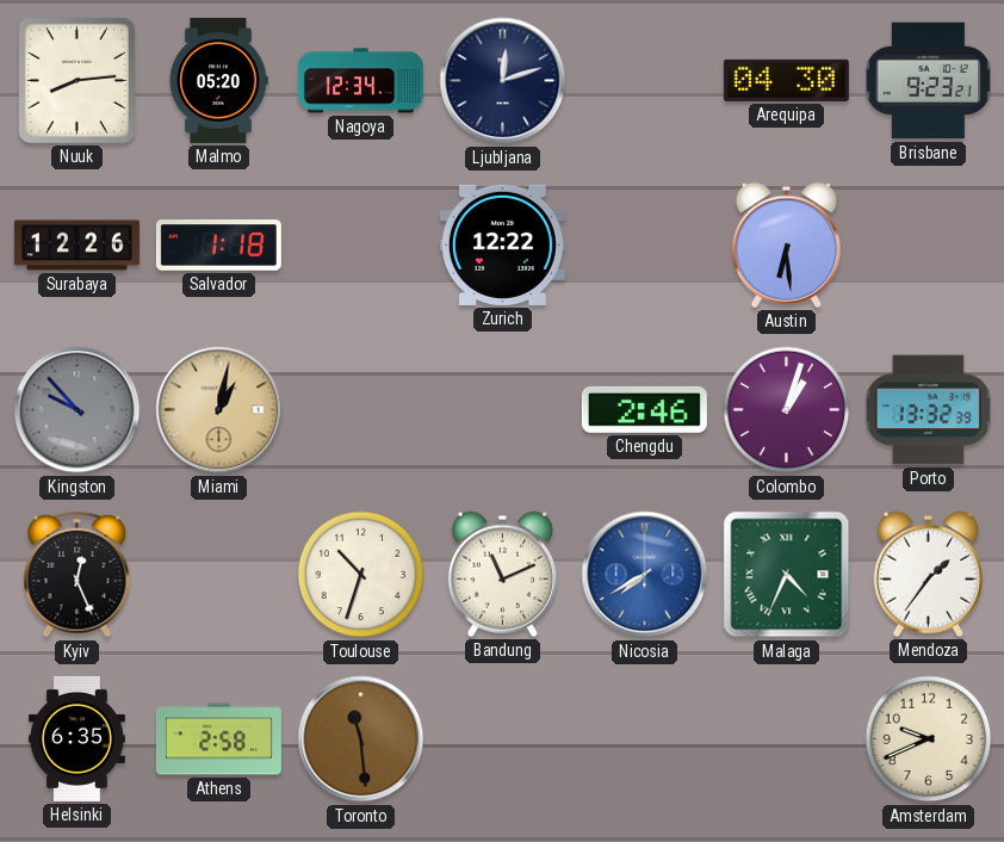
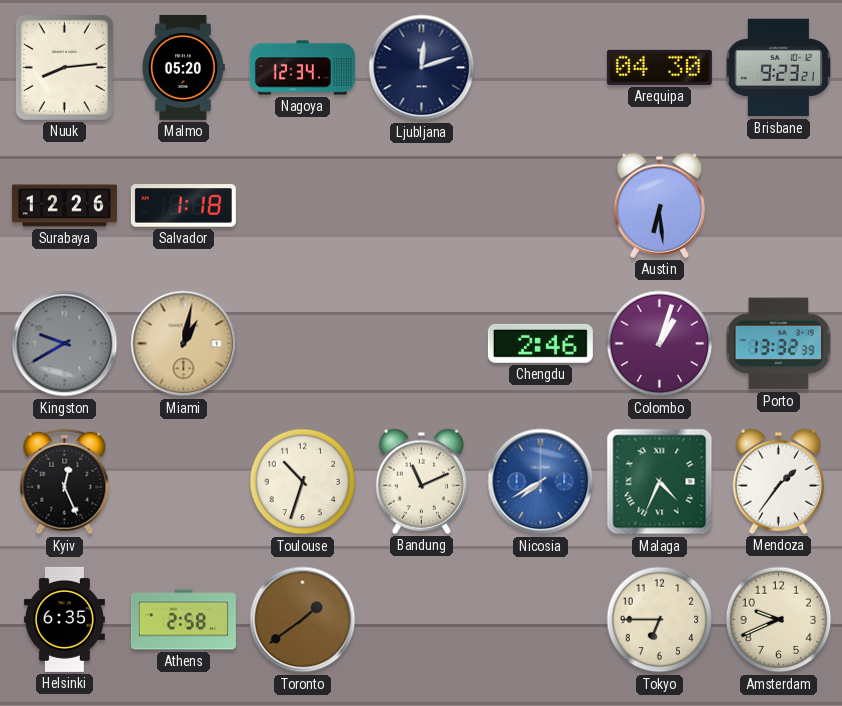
Zurich: 12:22 -> none
Kingston: 9:53 -> 9:40
Toronto: 11:29 -> 1:39
Tokyo: none -> 6:45
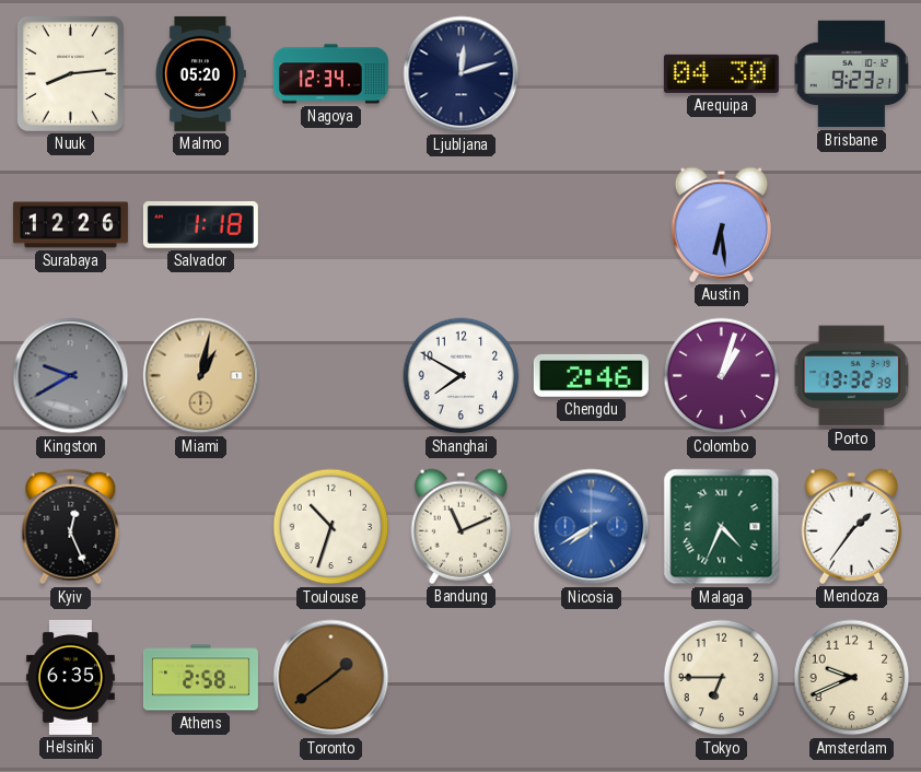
Shanghai: none -> 7:50
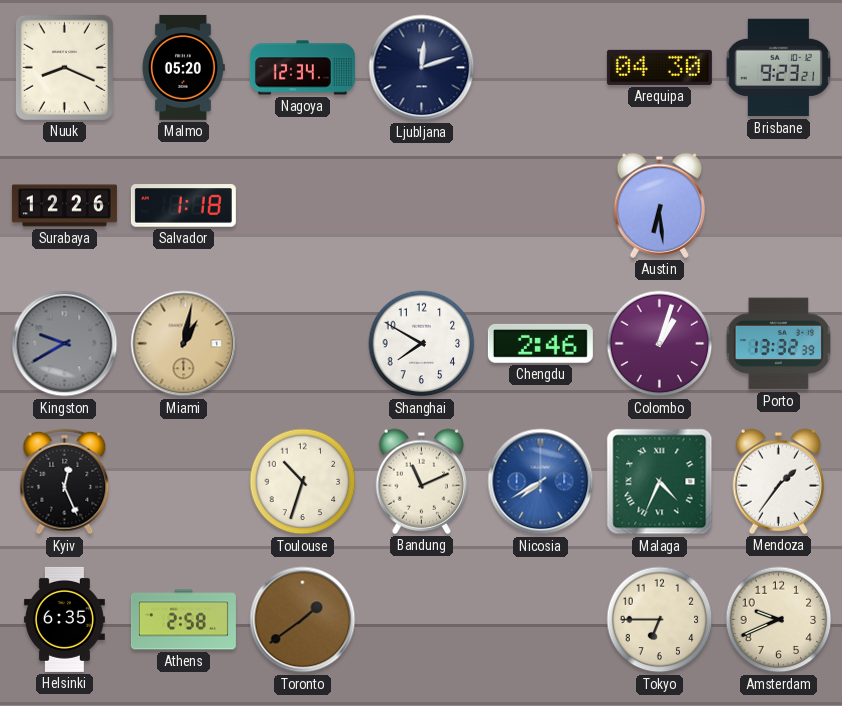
Nuuk: 8:14 -> 8:19
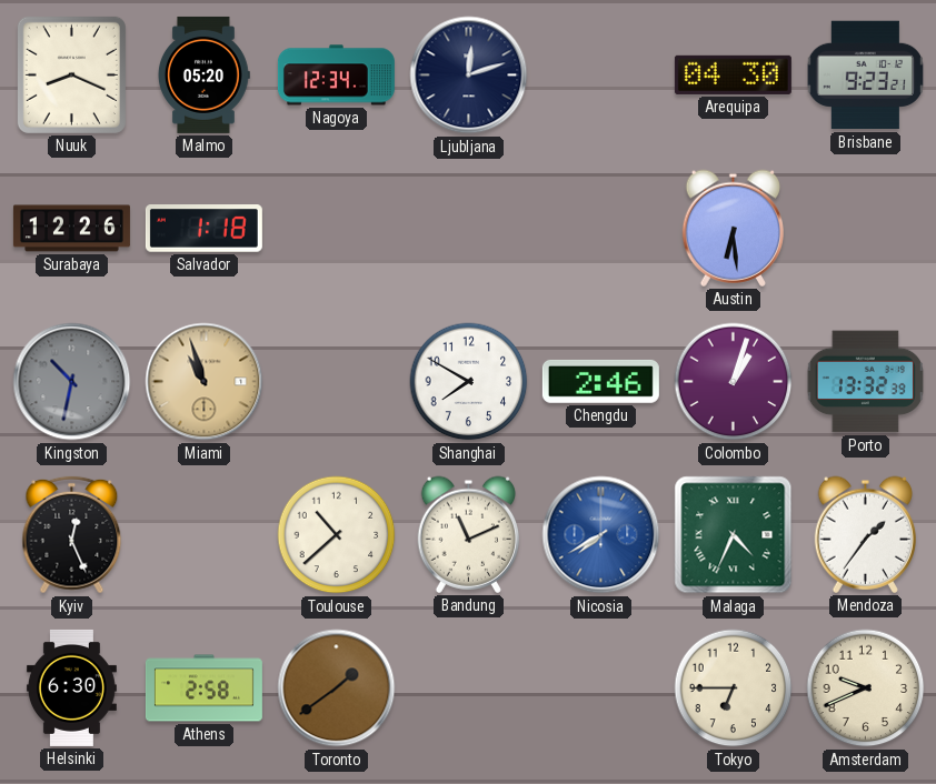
Kingston: 9:40 -> 10:32
Miami: 1:02 -> 10:57
Toulouse: 10:33 -> 10:38
Helsinki: 6:35 -> 6:30
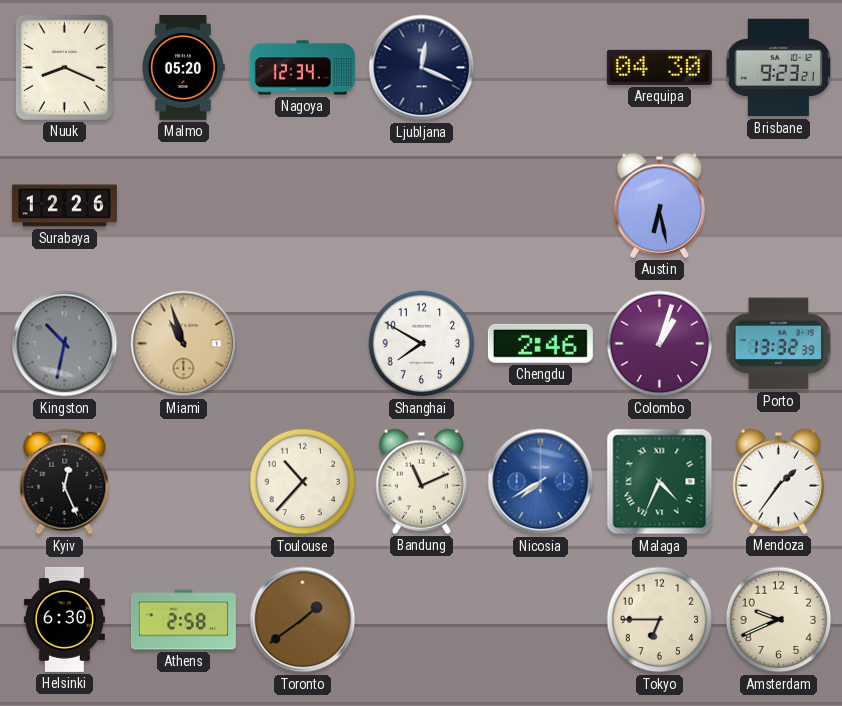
Ljubljana: 12:12 -> 12:19
Salvador: 1:18 -> none
Austin: 6:29 -> 6:28
Toulouse: 10:38 -> 10:37
